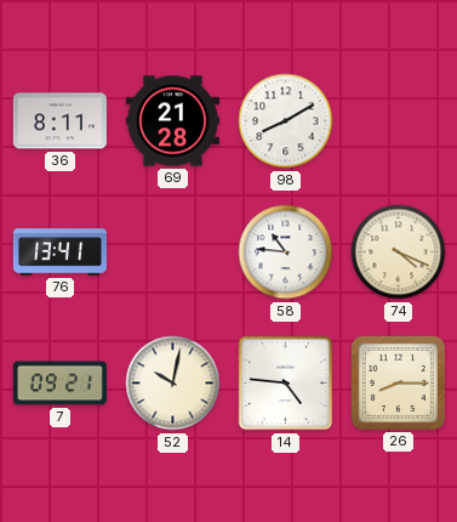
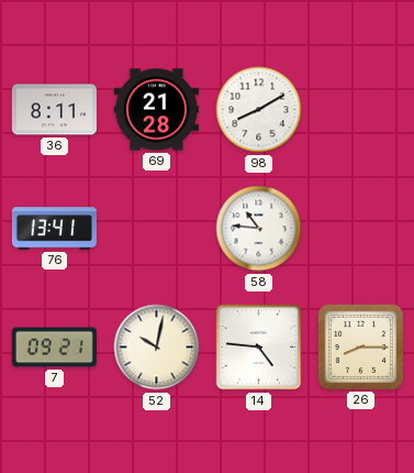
74: 4:19 -> none
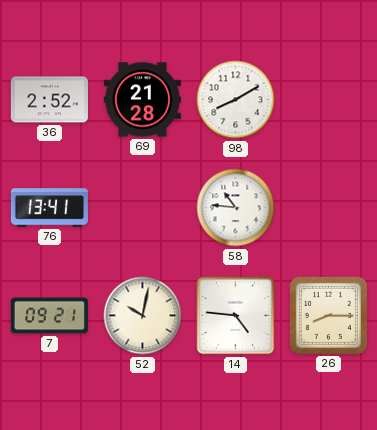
36: 8:11 -> 2:52
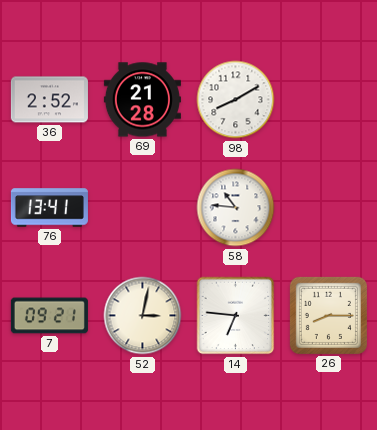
52: 10:02 -> 3:02
14: 4:46 -> 6:46
